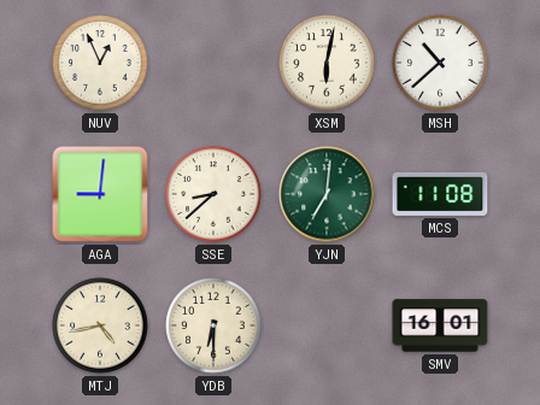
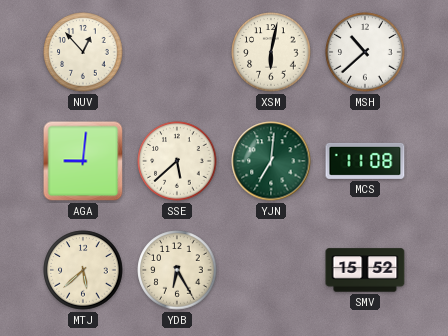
NUV: 12:56 -> 12:53
SSE: 8:38 -> 5:38
MTJ: 4:43 -> 5:38
YDB: 6:30 -> 6:25
SMV: 16:01 -> 15:52
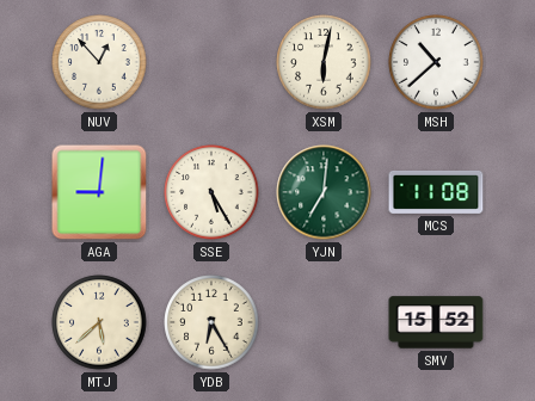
SSE: 5:38 -> 5:25
